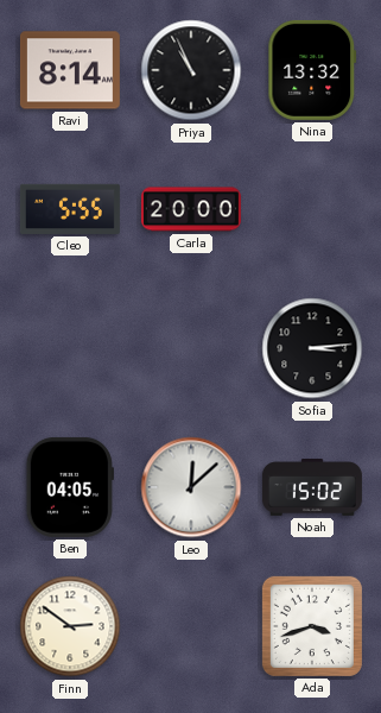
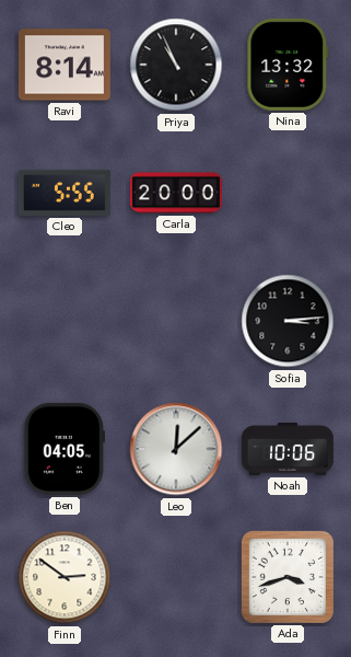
Noah: 15:02 -> 10:06
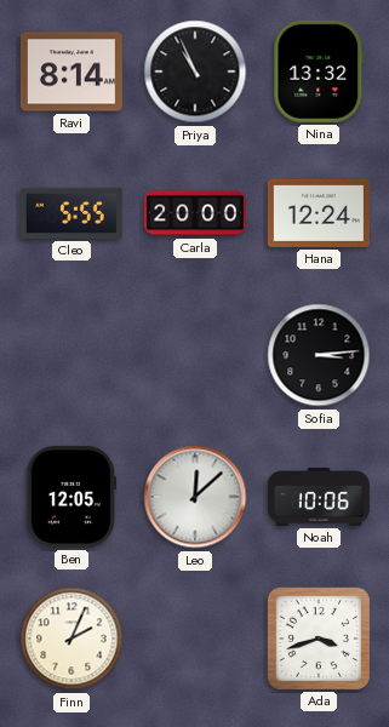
Hana: none -> 12:24
Ben: 04:05 -> 12:05
Finn: 2:51 -> 2:04
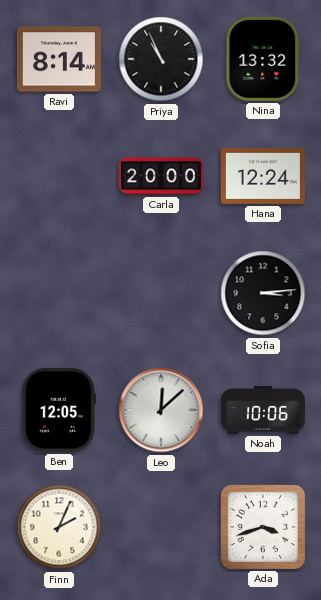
Cleo: 5:55 -> none
